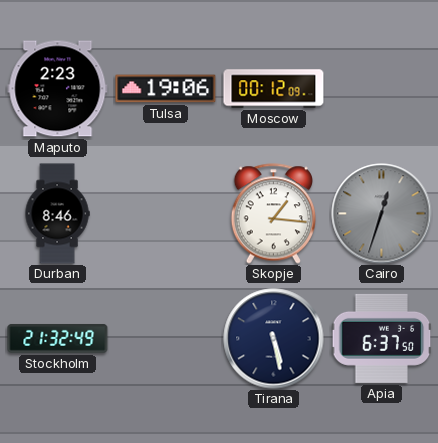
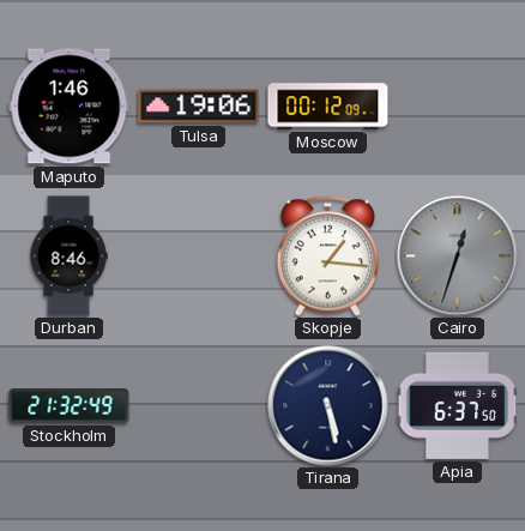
Maputo: 2:23 -> 1:46
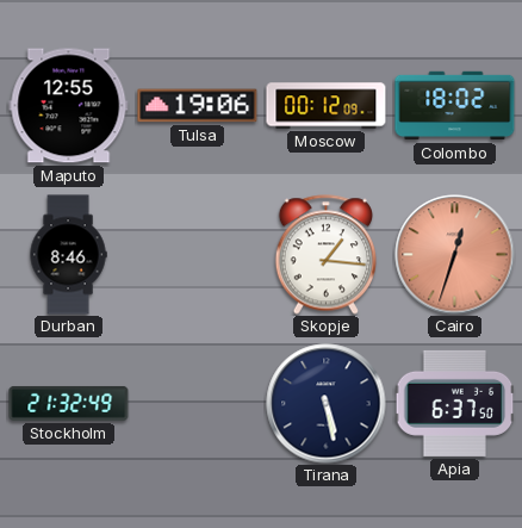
Maputo: 1:46 -> 12:55
Colombo: none -> 18:02
Cairo dial: grey -> salmon
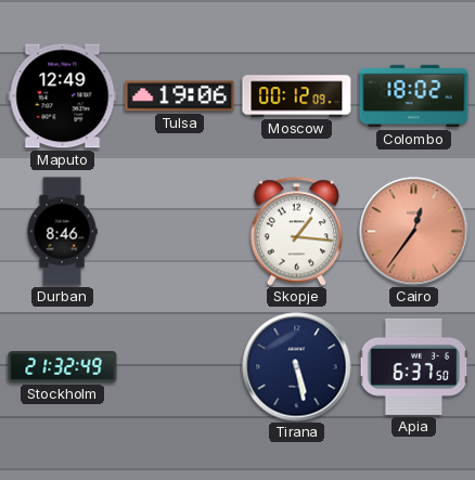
Maputo: 12:55 -> 12:49
Cairo: 12:33 -> 12:36
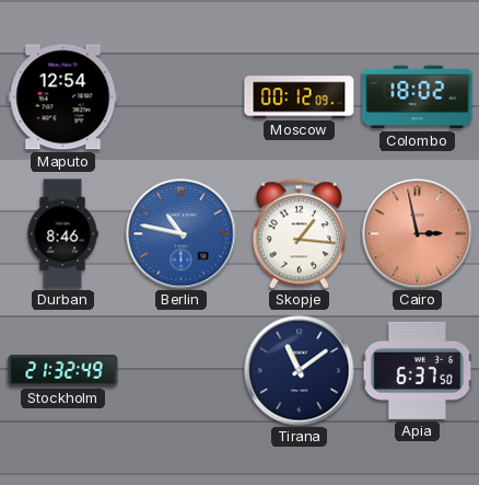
Maputo: 12:49 -> 12:54
Tulsa: 19:06 -> none
Berlin: none -> 10:47
Cairo: 12:36 -> 2:58
Tirana: 5:28 -> 11:09
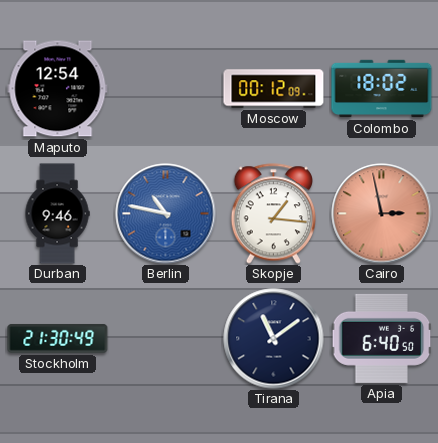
Durban: 8:46 -> 9:46
Stockholm: 21:32 -> 21:30
Apia: 6:37 -> 6:40
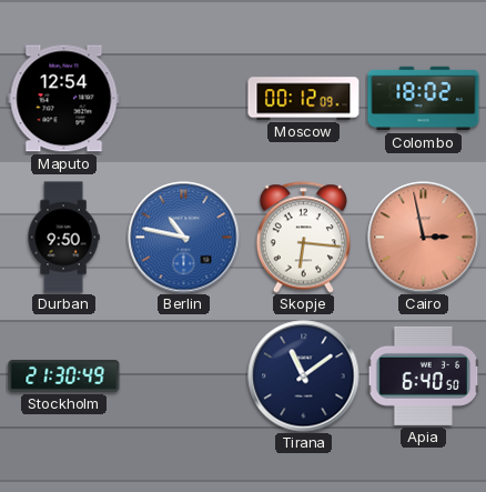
Durban: 9:46 -> 9:50
Skopje: 1:16 -> 6:16
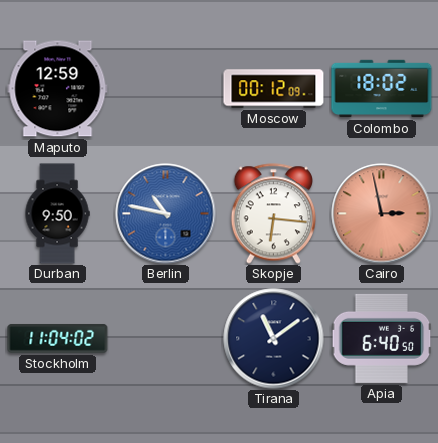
Maputo: 12:54 -> 12:59
Stockholm: 21:30 -> 11:04
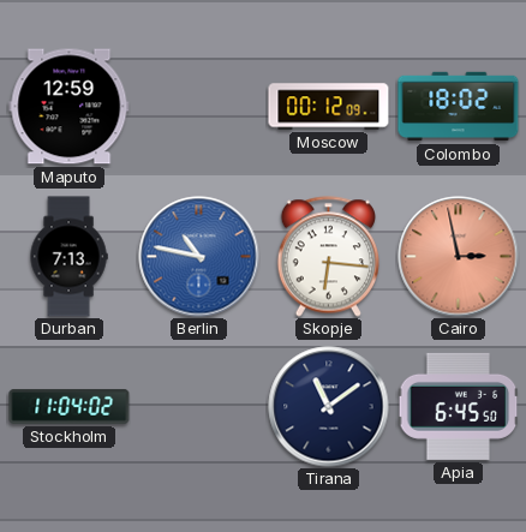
Durban: 9:50 -> 7:13
Apia: 6:40 -> 6:45
